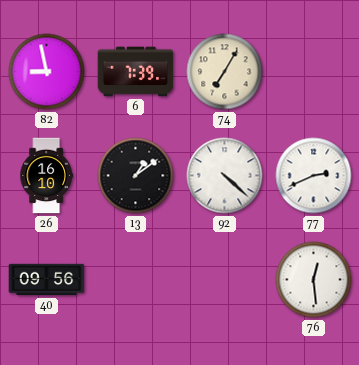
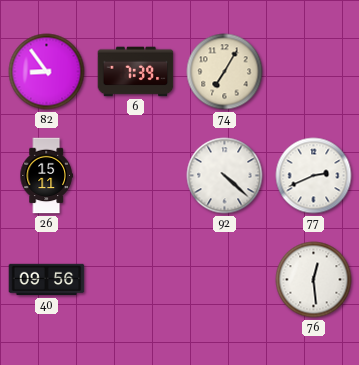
82: 8:58 -> 8:54
26: 16:10 -> 15:11
13: 1:09 -> none
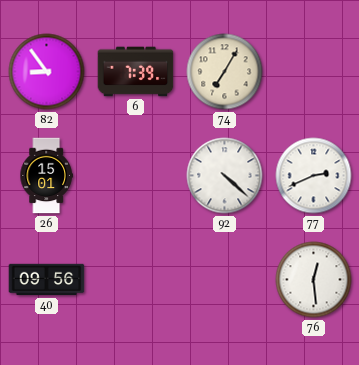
26: 15:11 -> 15:01
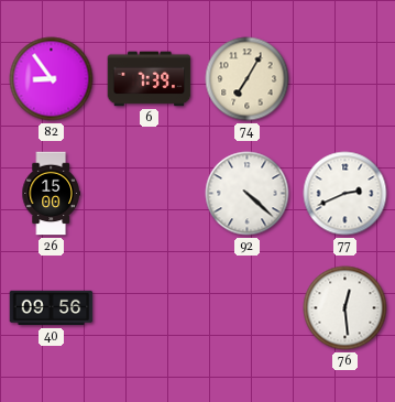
26: 15:01 -> 15:00
